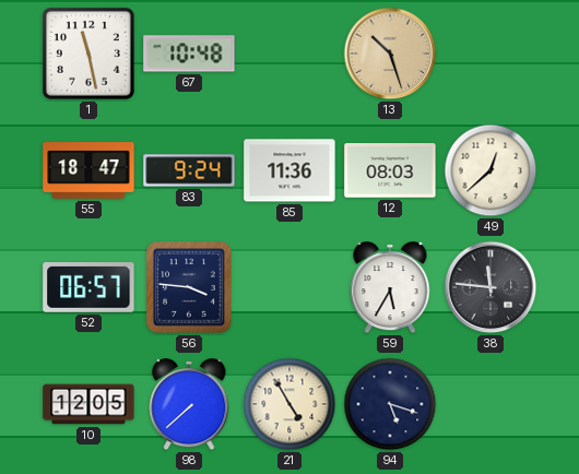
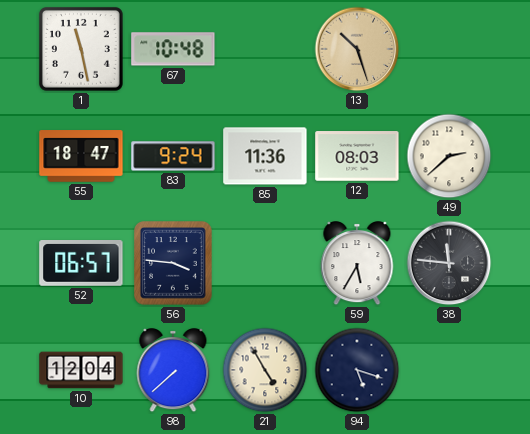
49: 12:38 -> 2:38
10: 12:05 -> 12:04
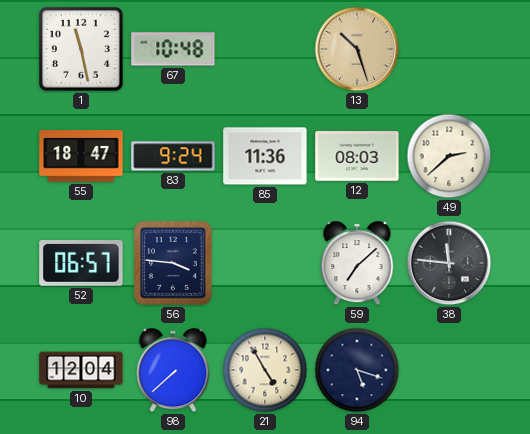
59: 5:35 -> 7:08
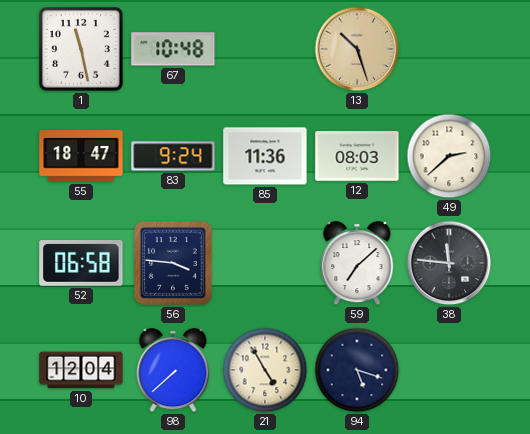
52: 06:57 -> 06:58
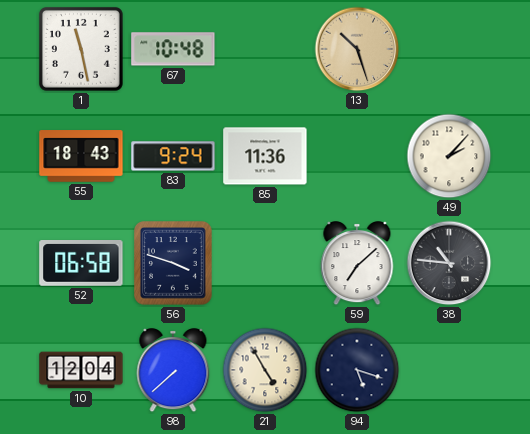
55: 18:47 -> 18:43
12: 08:03 -> none
49: 2:38 -> 2:07
56: 3:46 -> 3:48
38: 11:46 -> 10:46
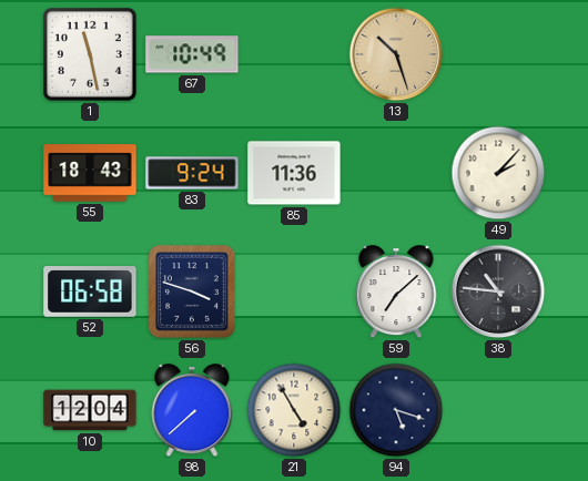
67: 10:48 -> 10:49
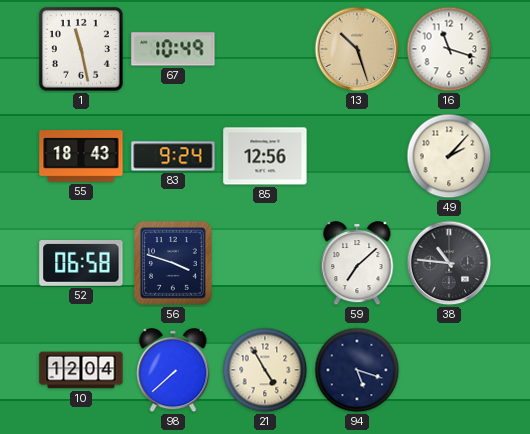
16: none -> 11:18
85: 11:36 -> 12:56
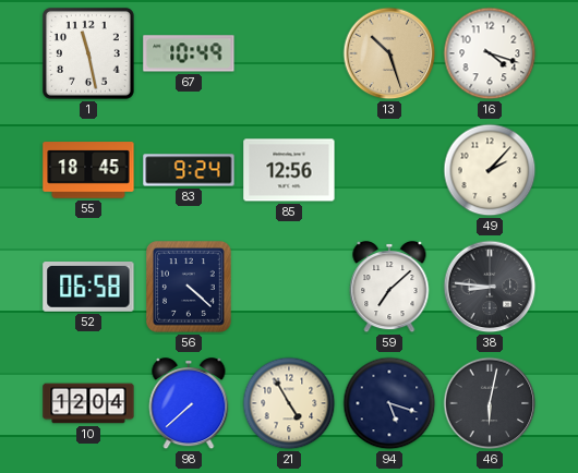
16: 11:18 -> 4:18
55: 18:43 -> 18:45
56: 3:48 -> 4:22
38: 10:46 -> 8:46
46: none -> 6:02
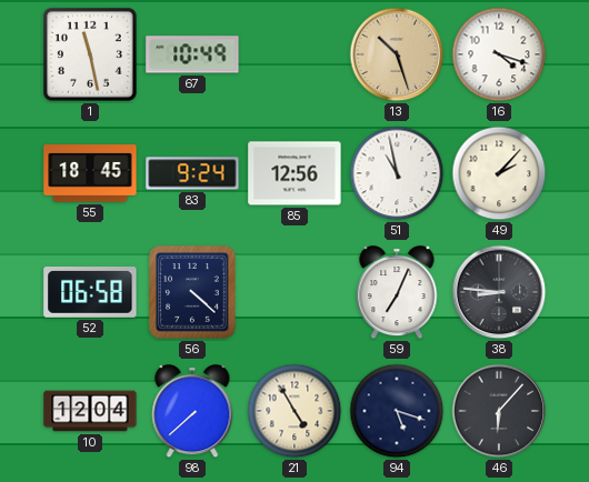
51: none -> 10:58
59: 7:08 -> 7:04
46: 6:02 -> 6:07
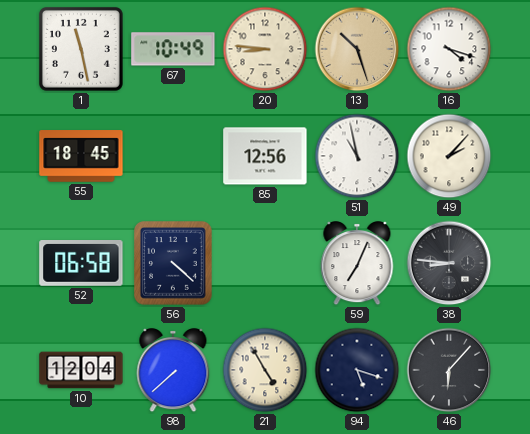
20: none -> 8:46
83: 9:24 -> none
